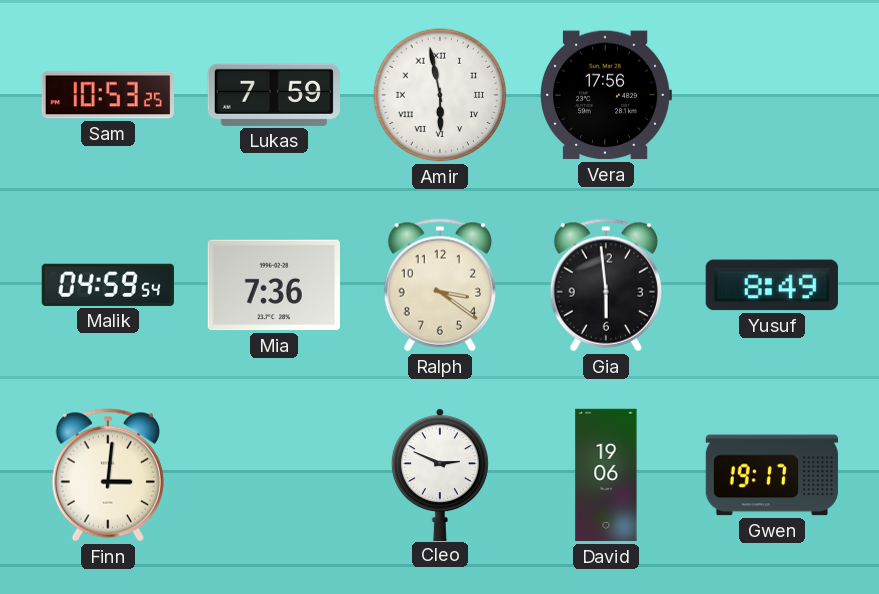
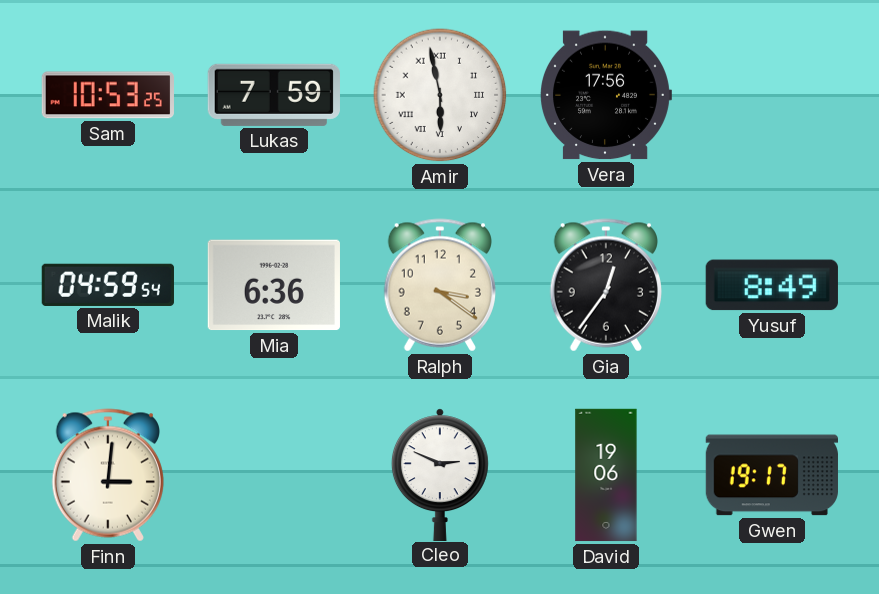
Mia: 7:36 -> 6:36
Gia: 5:59 -> 12:36
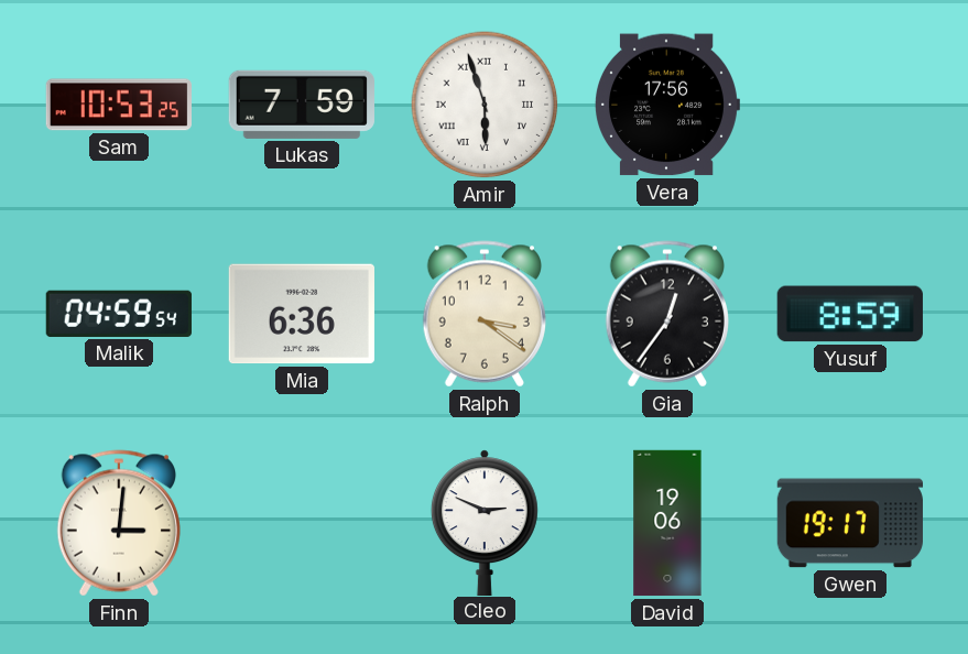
Amir: 5:58 -> 5:57
Yusuf: 8:49 -> 8:59
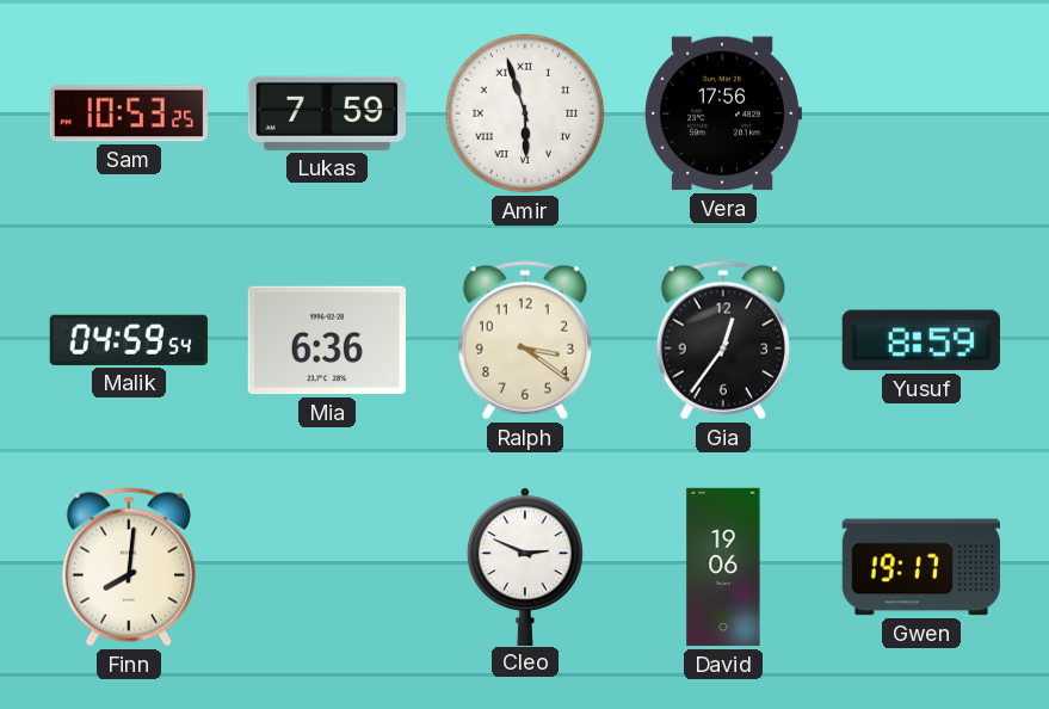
Finn: 3:01 -> 8:01
